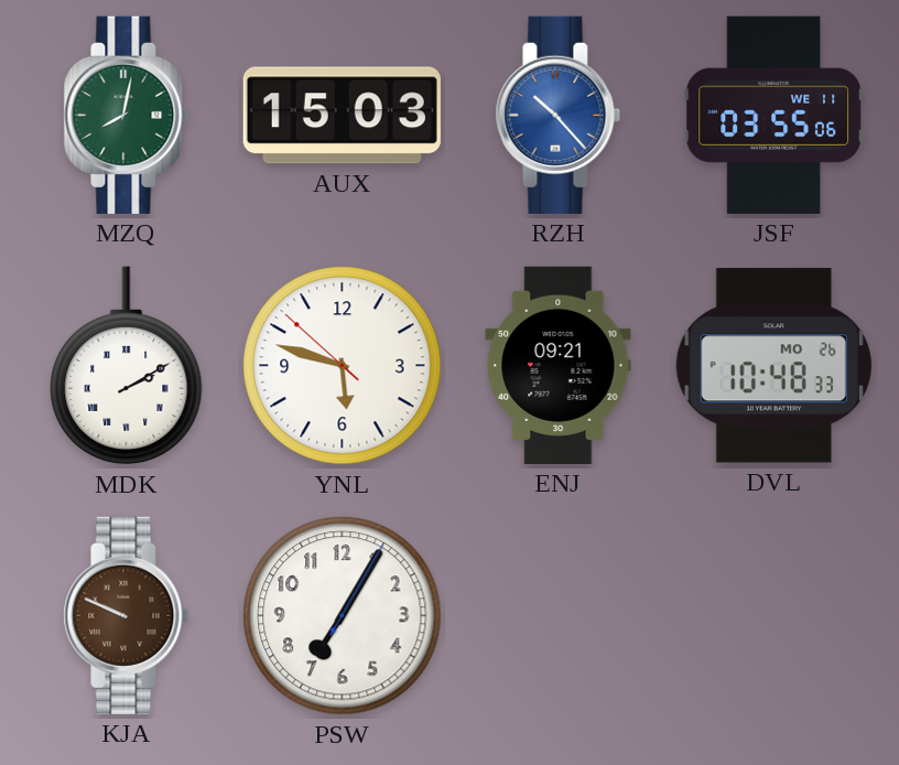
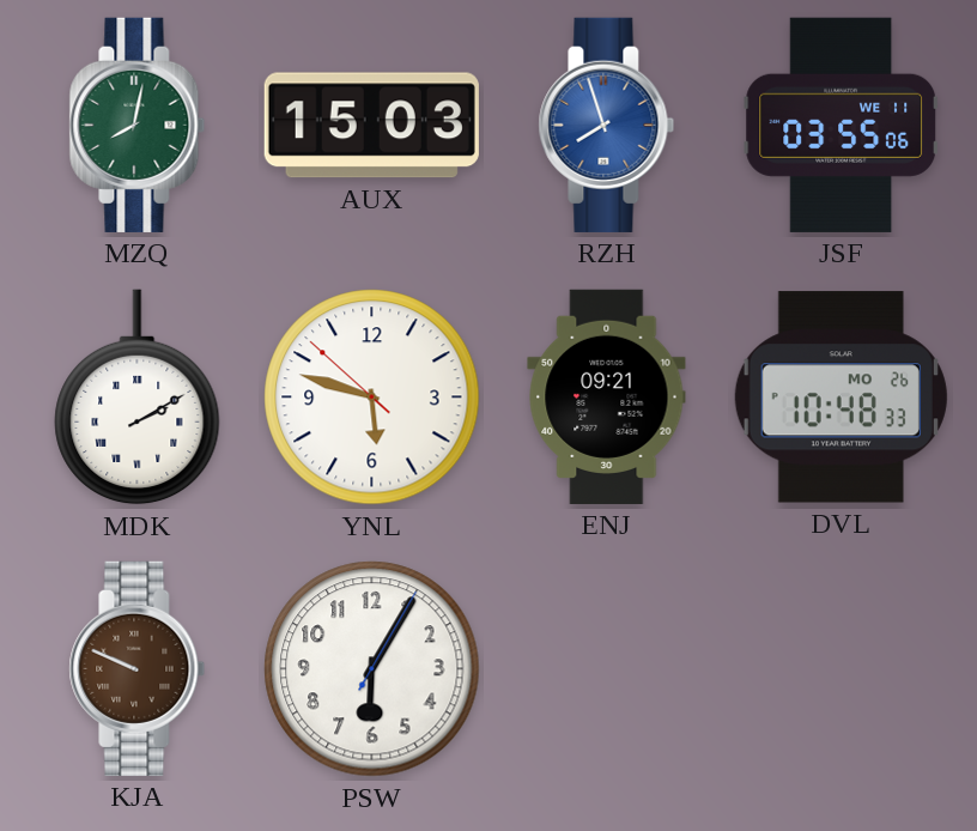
RZH: 10:23 -> 7:57
PSW: 7:05 -> 6:05
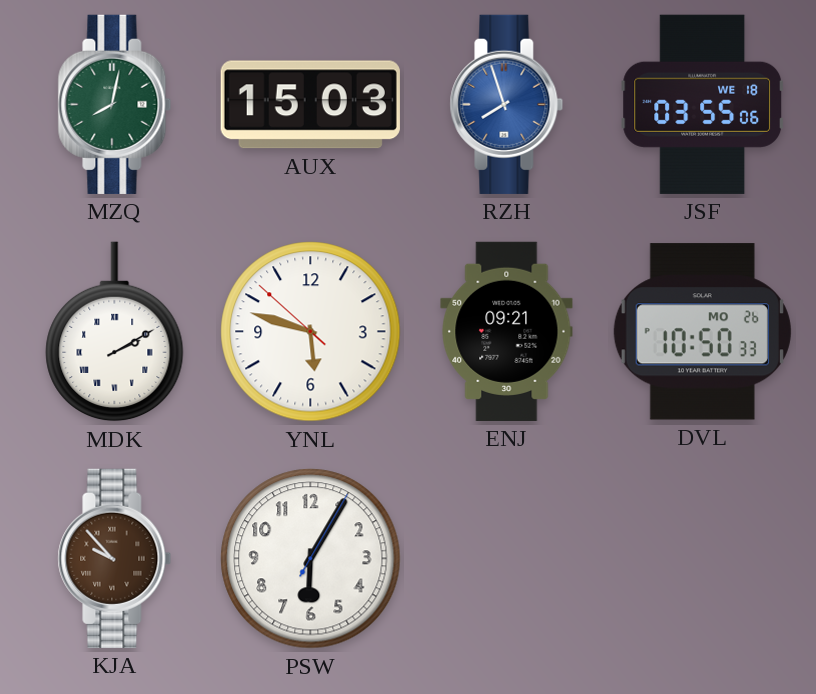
JSF date: WE 11 -> WE 18
DVL: 10:48 -> 10:50
KJA: 9:49 -> 9:53
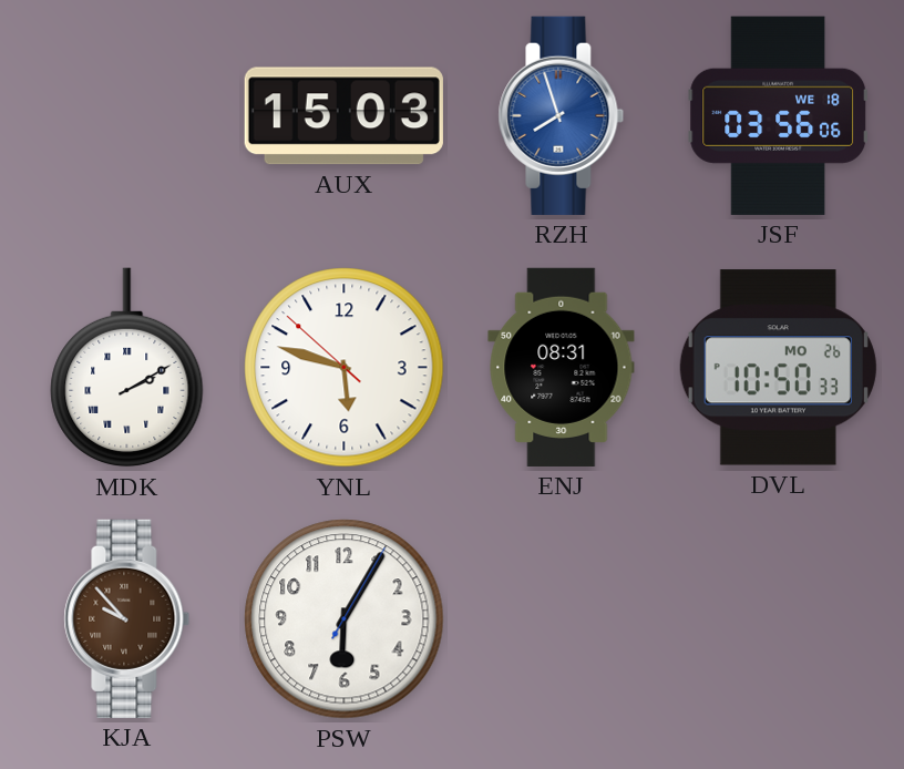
MZQ: 8:02 -> none
JSF: 03:55 -> 03:56
ENJ: 09:21 -> 08:31
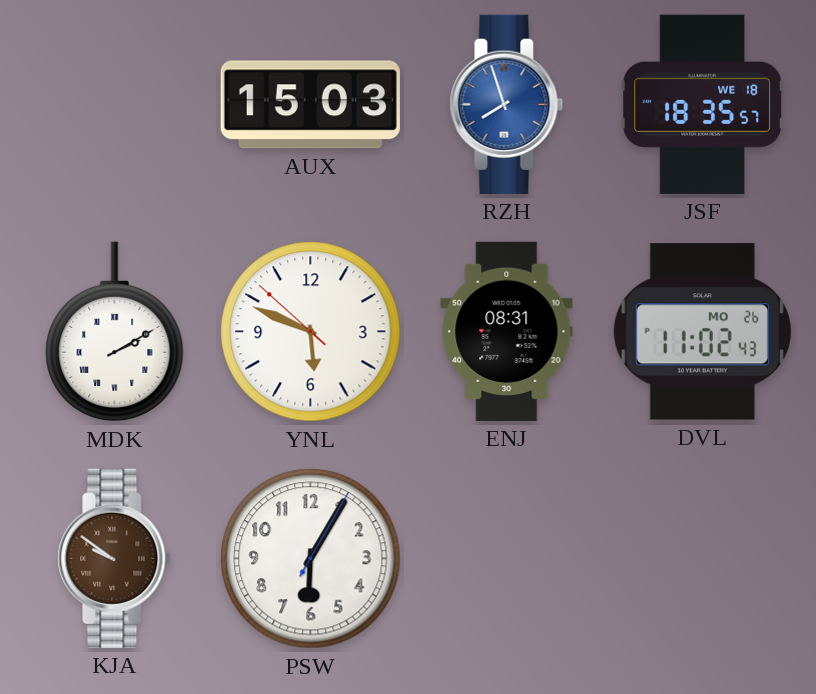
JSF: 03:56 -> 18:35
YNL: 5:47 -> 5:48
DVL: 10:50 -> 11:02
KJA: 9:53 -> 9:51
